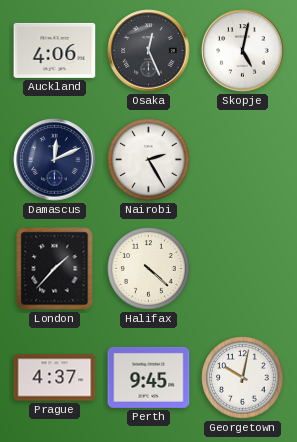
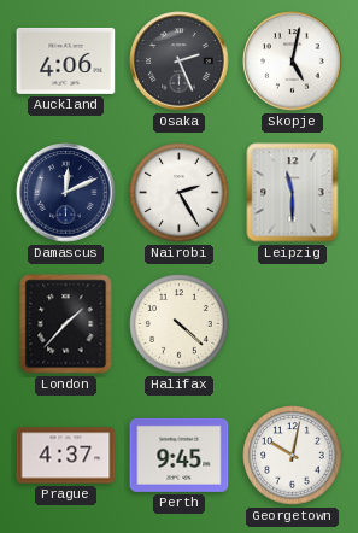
Osaka: 12:26 -> 2:26
Leipzig: none -> 11:30
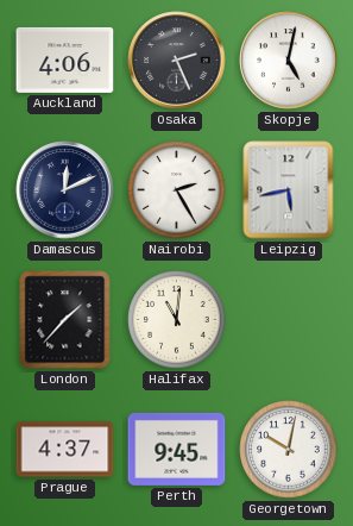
Leipzig: 11:30 -> 5:43
Halifax: 4:22 -> 11:01
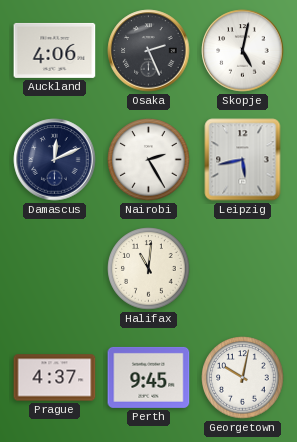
London: 1:37 -> none
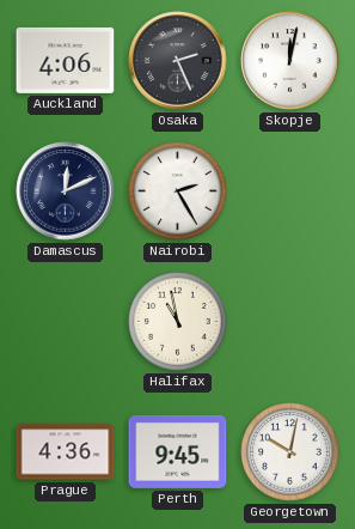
Skopje: 5:02 -> 12:02
Leipzig: 5:43 -> none
Halifax: 11:01 -> 10:58
Prague: 4:37 -> 4:36
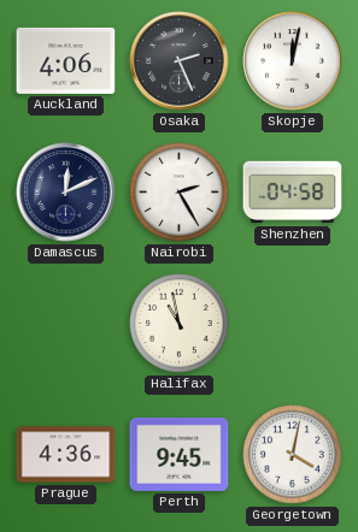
Shenzhen: none -> 04:58
Georgetown: 10:02 -> 4:02
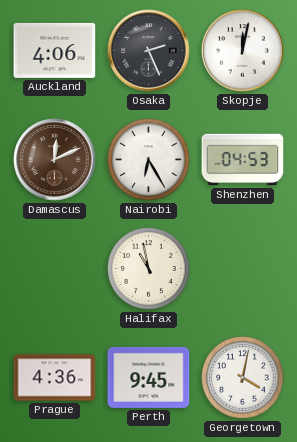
Damascus dial: navy -> brown
Nairobi: 2:25 -> 6:25
Shenzhen: 04:58 -> 04:53
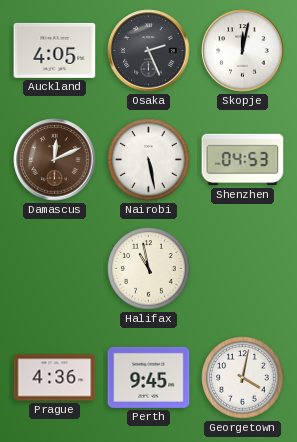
Auckland: 4:06 -> 4:05
Nairobi: 6:25 -> 5:28
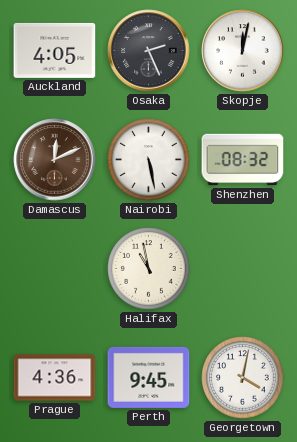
Shenzhen: 04:53 -> 08:32
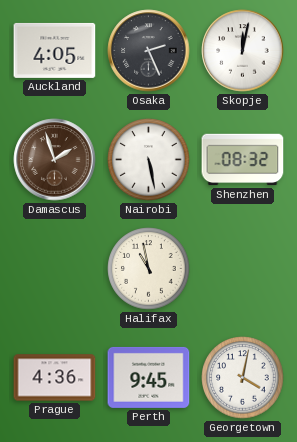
Damascus: 12:11 -> 1:57
